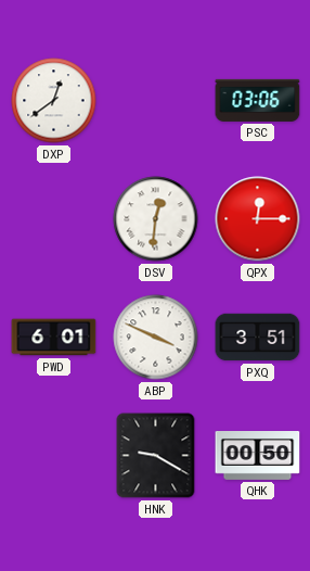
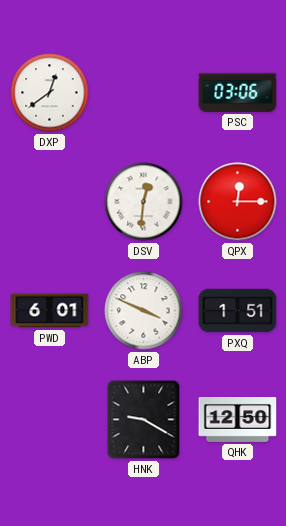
PXQ: 3:51 -> 1:51
QHK: 00:50 -> 12:50
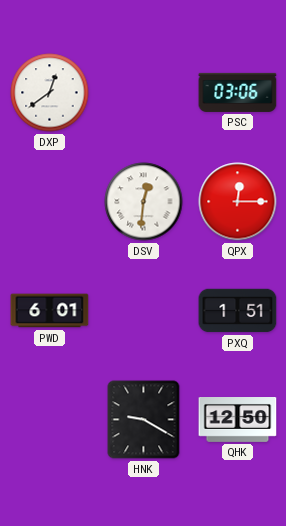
ABP: 3:49 -> none
